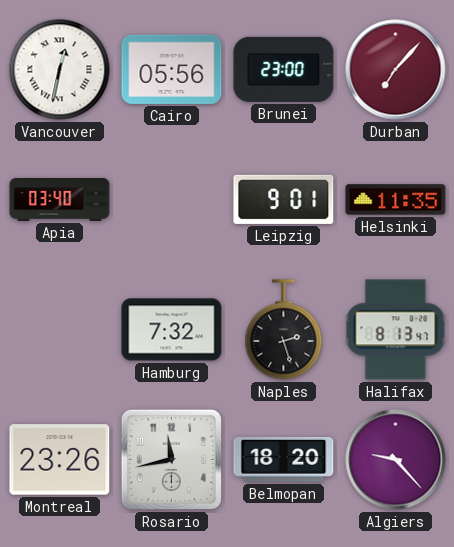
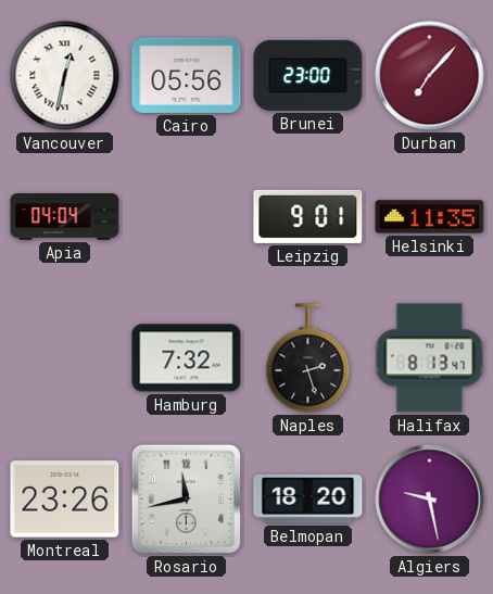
Apia: 03:40 -> 04:04
Algiers: 9:23 -> 9:28
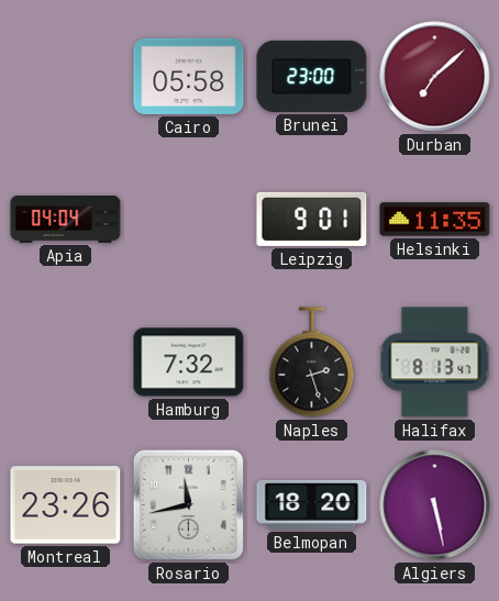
Vancouver: 12:32 -> none
Cairo: 05:56 -> 05:58
Durban: 7:07 -> 7:08
Algiers: 9:28 -> 5:28
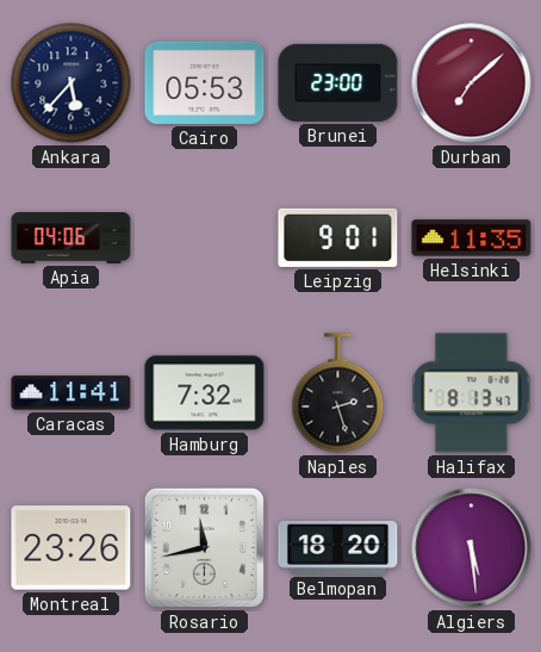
Ankara: none -> 5:37
Cairo: 05:58 -> 05:53
Apia: 04:04 -> 04:06
Caracas: none -> 11:41
Algiers: 5:28 -> 5:29
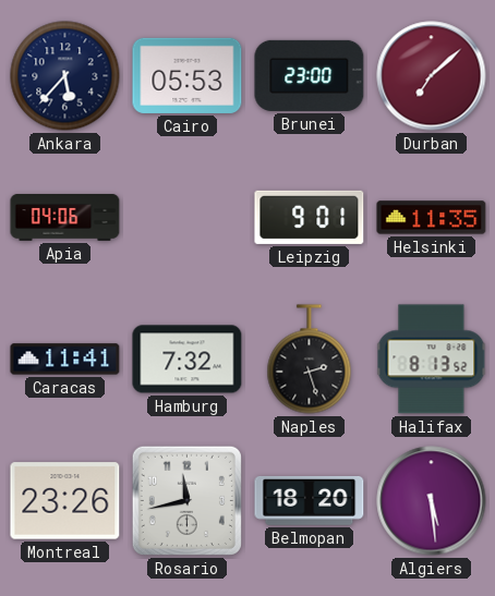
Halifax: 8:13:47 -> 8:13:52
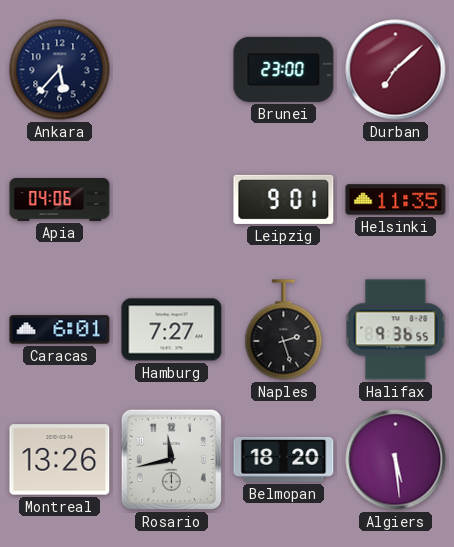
Cairo: 05:53 -> none
Caracas: 11:41 -> 6:01
Hamburg: 7:32 -> 7:27
Halifax: 8:13 -> 9:36
Montreal: 23:26 -> 13:26
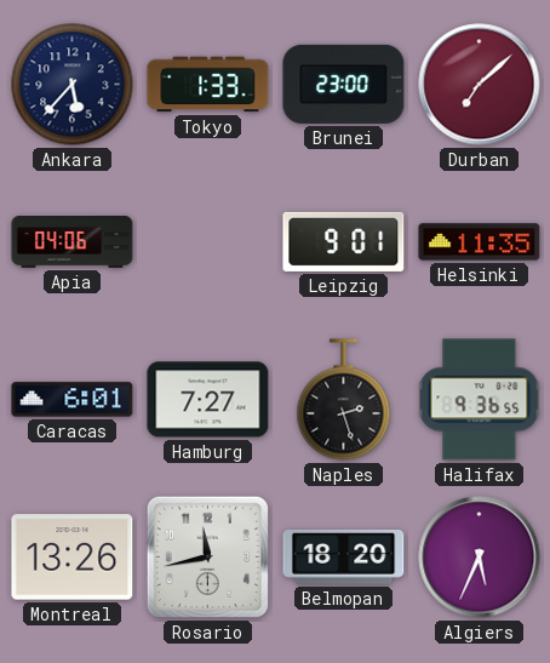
Tokyo: none -> 1:33
Algiers: 5:29 -> 5:34
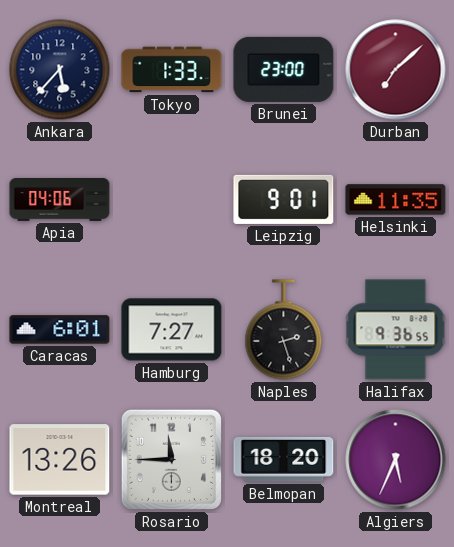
Rosario: 11:43 -> 11:45
